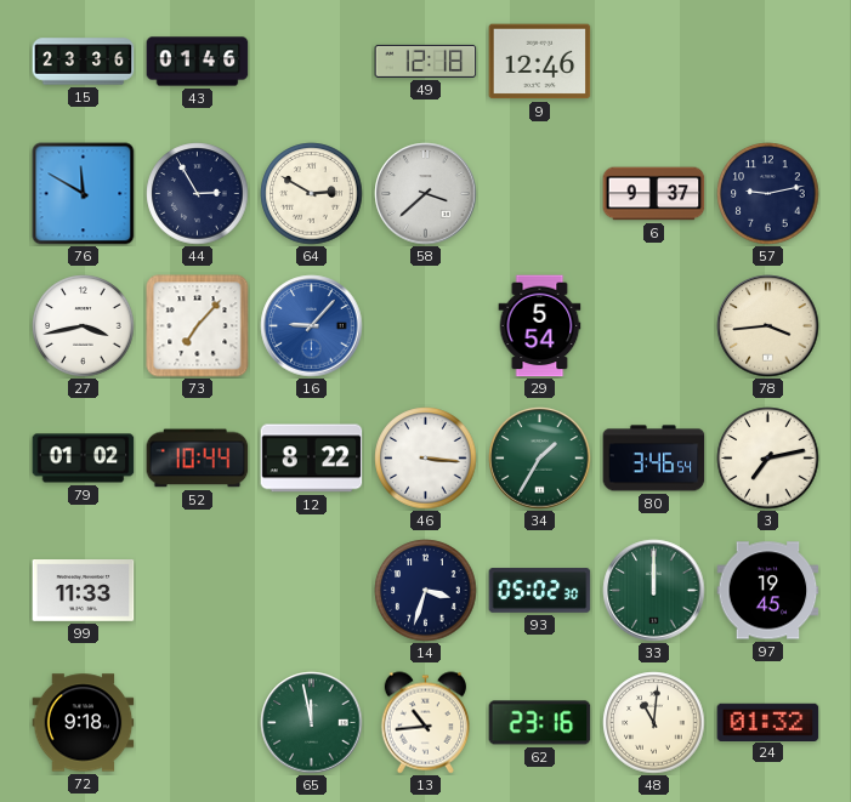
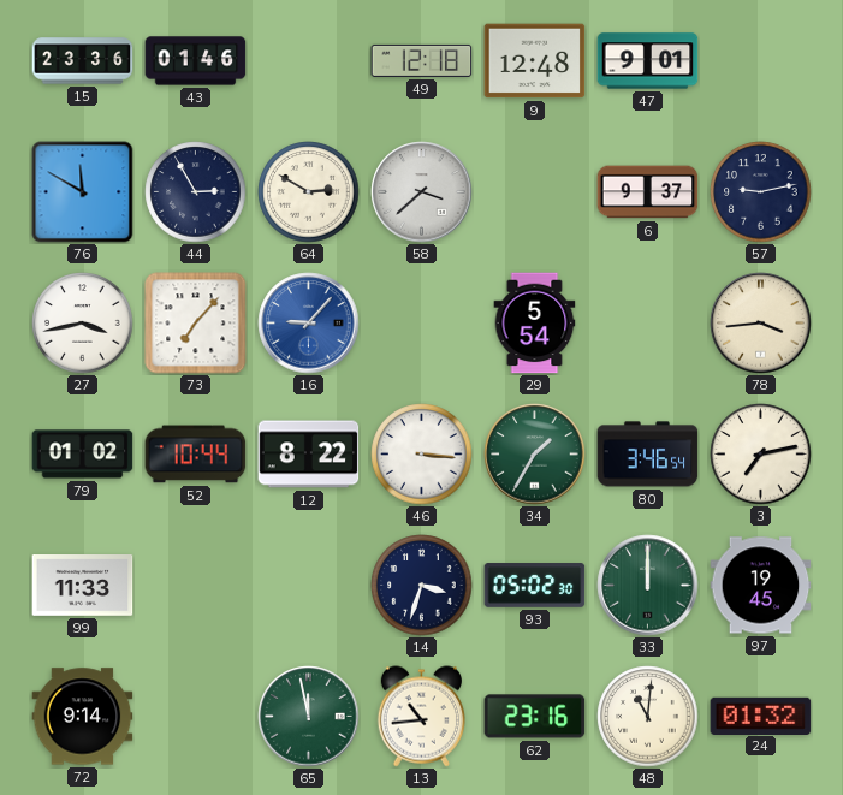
9: 12:46 -> 12:48
47: none -> 9:01
72: 9:18 -> 9:14
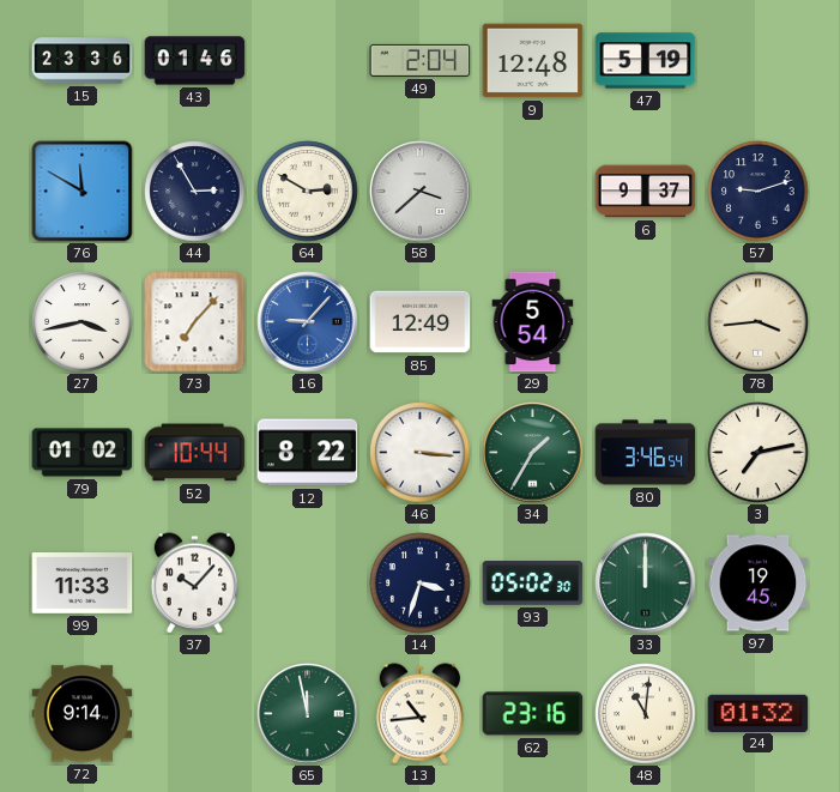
49: 12:18 -> 2:04
47: 9:01 -> 5:19
57: 9:13 -> 9:12
85: none -> 12:49
37: none -> 10:07
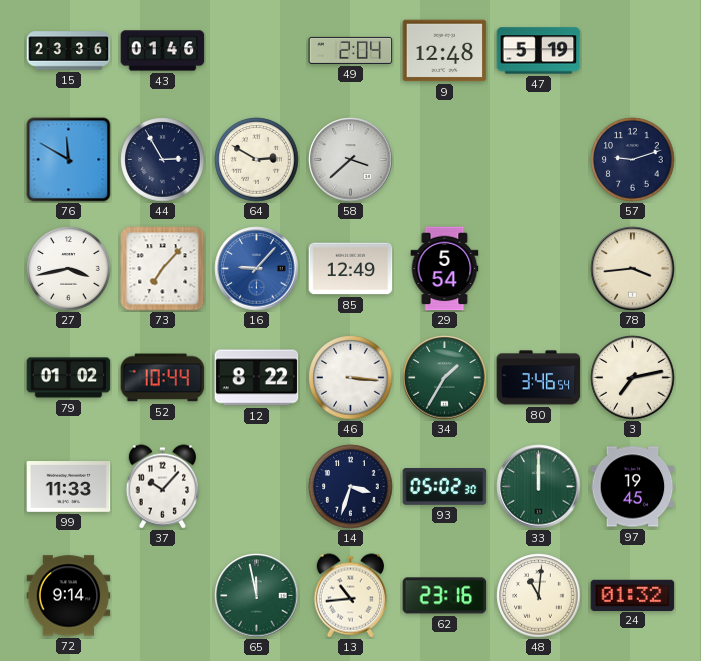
6: 9:37 -> none
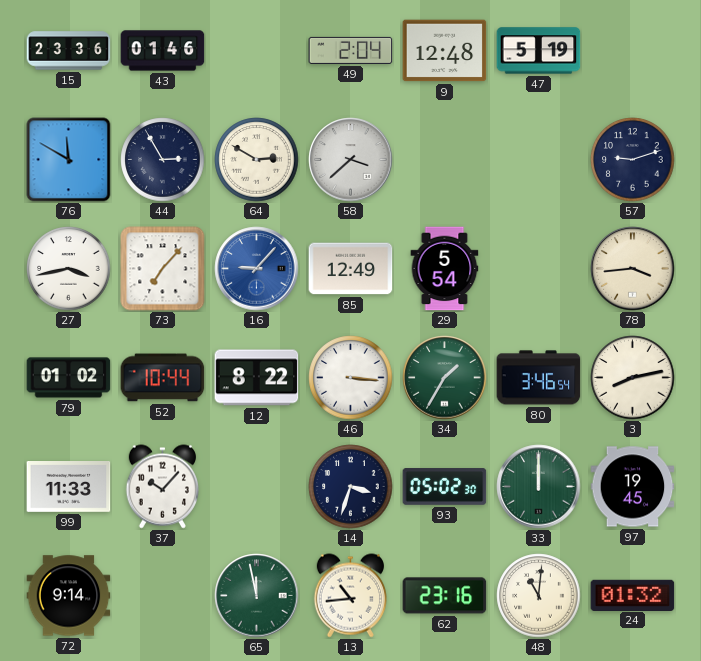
3: 7:13 -> 8:13
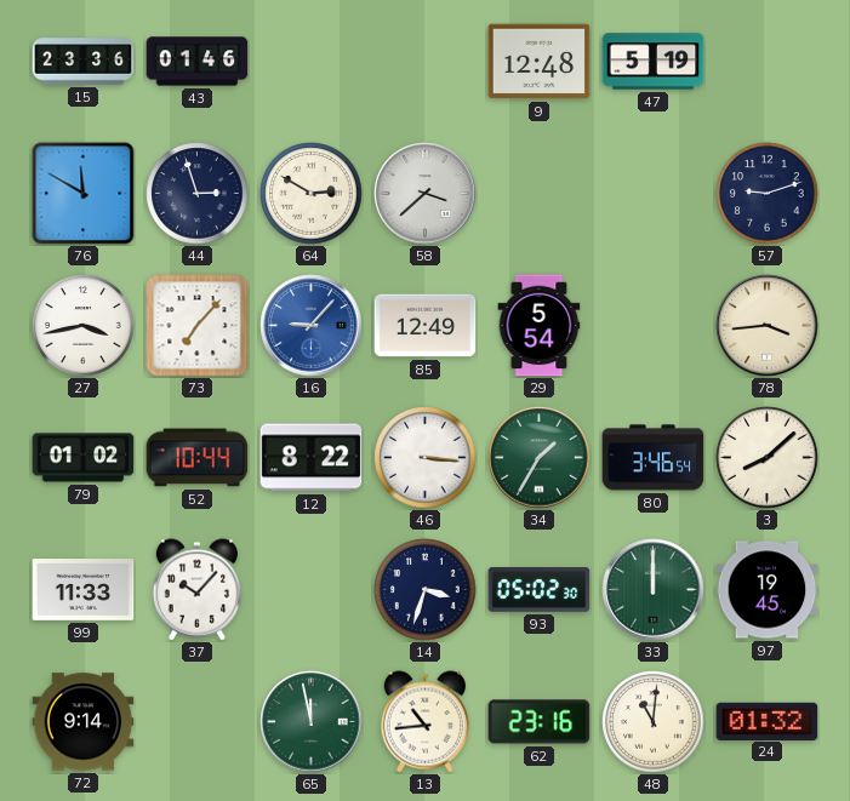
49: 2:04 -> none
44: 2:55 -> 2:57
3: 8:13 -> 8:08
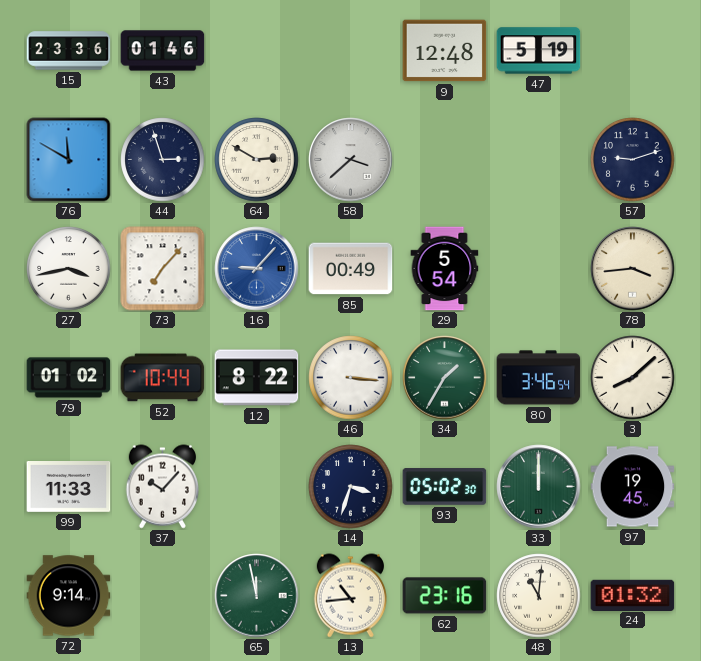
85: 12:49 -> 00:49
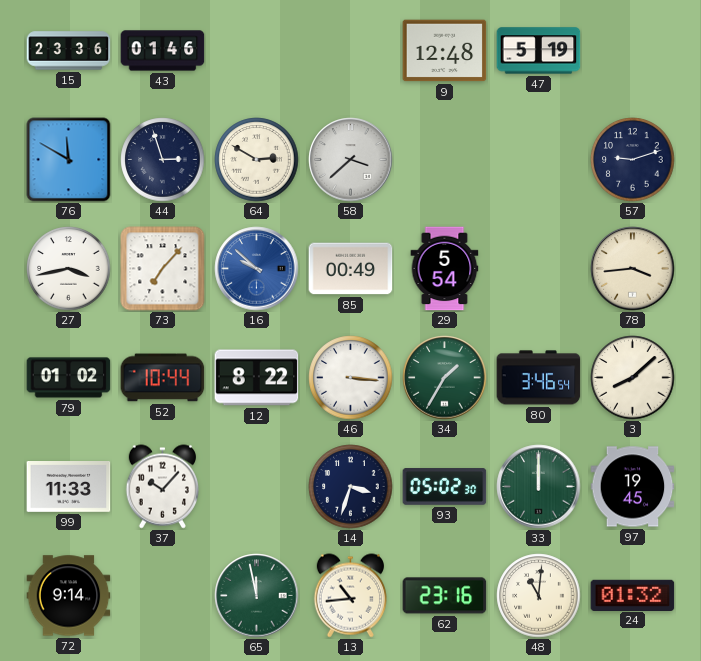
16: 9:07 -> 9:52
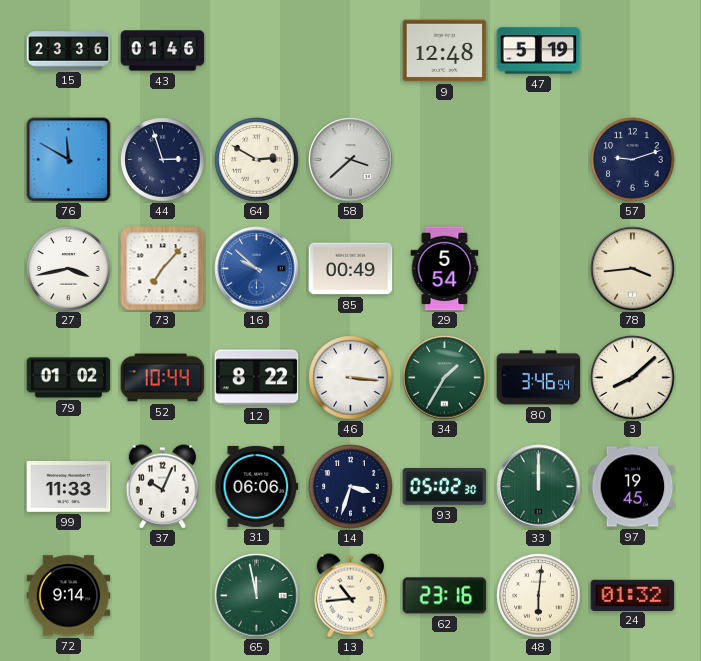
37: 10:07 -> 10:04
31: none -> 06:06
48: 11:01 -> 6:01
